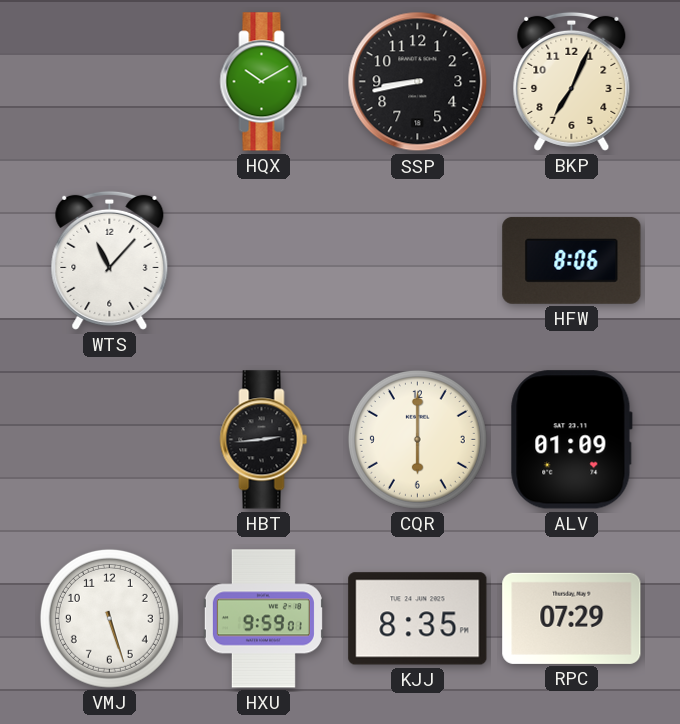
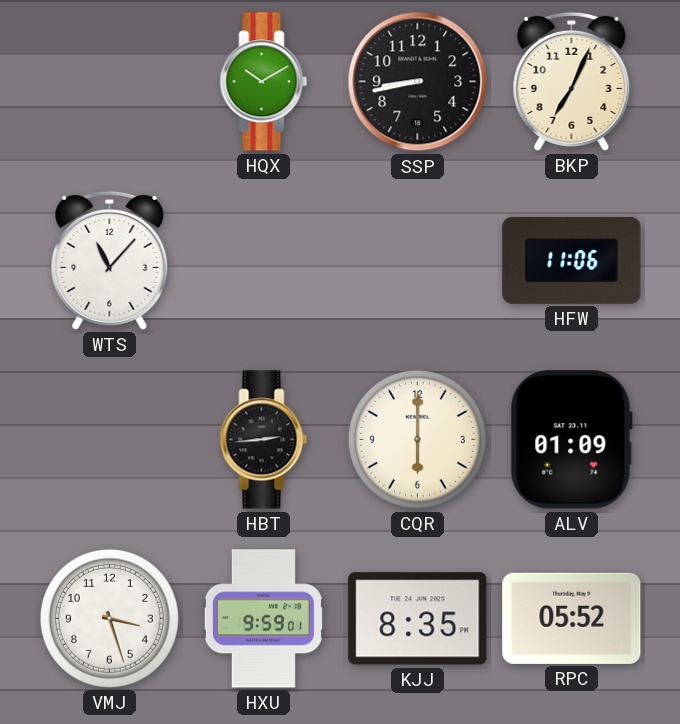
HFW: 8:06 -> 11:06
VMJ: 5:27 -> 3:27
RPC: 07:29 -> 05:52
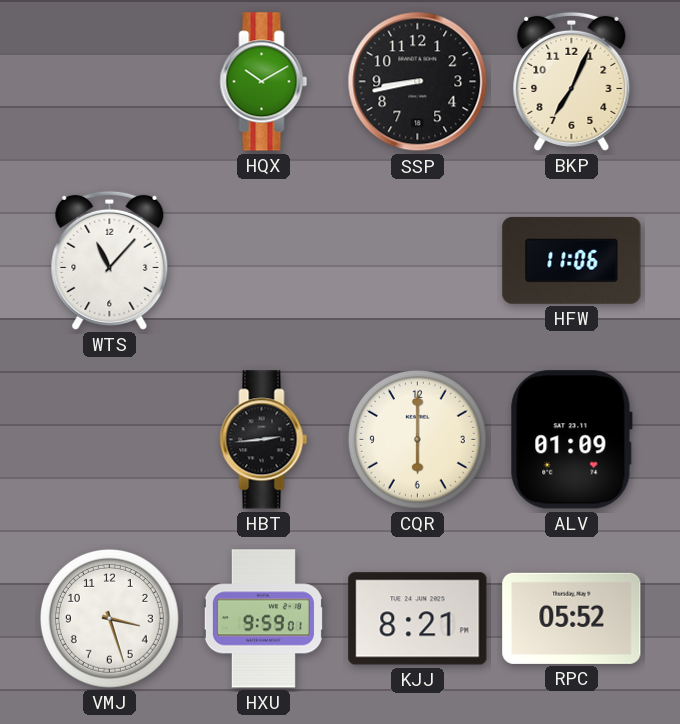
KJJ: 8:35 -> 8:21
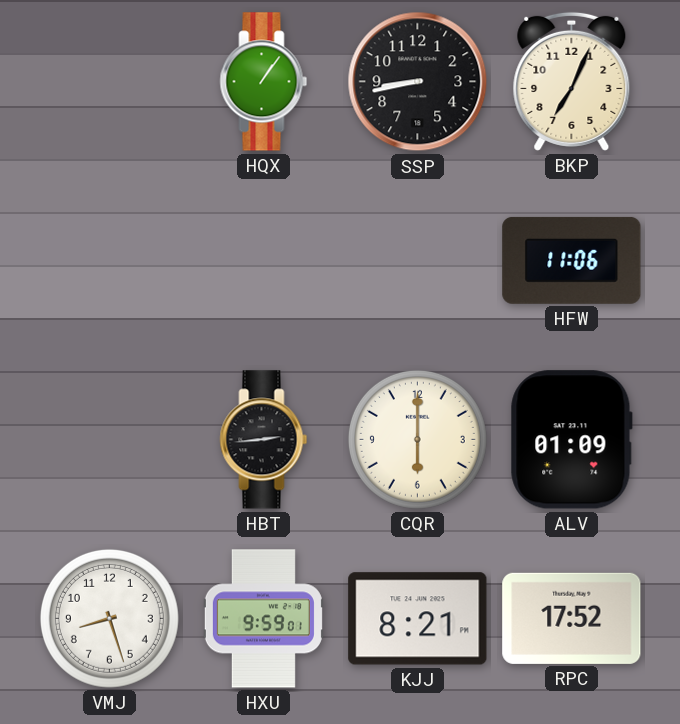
HQX: 10:10 -> 1:06
WTS: 11:07 -> none
VMJ: 3:27 -> 8:27
RPC: 05:52 -> 17:52
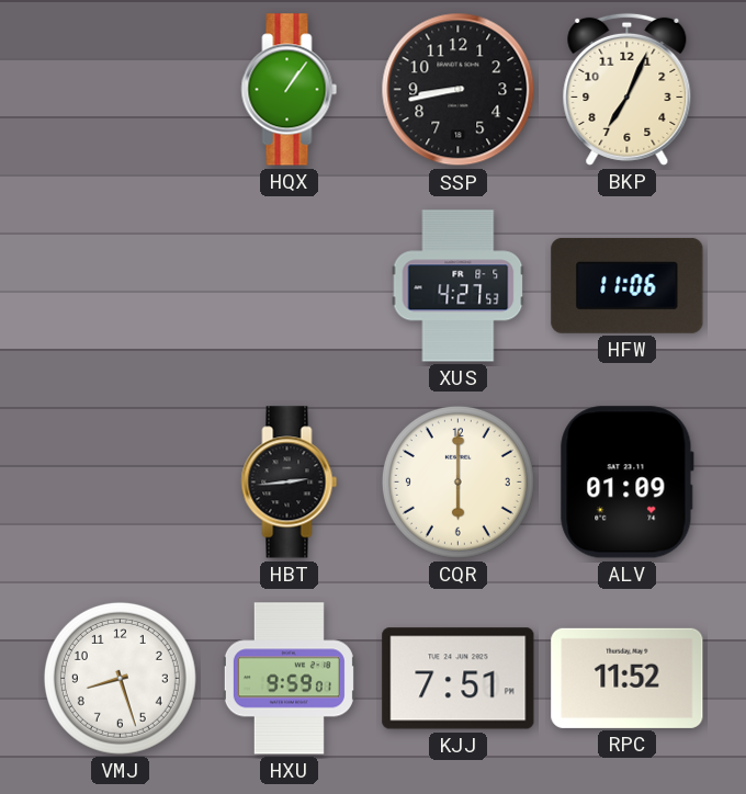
XUS: none -> 4:27
KJJ: 8:21 -> 7:51
RPC: 17:52 -> 11:52
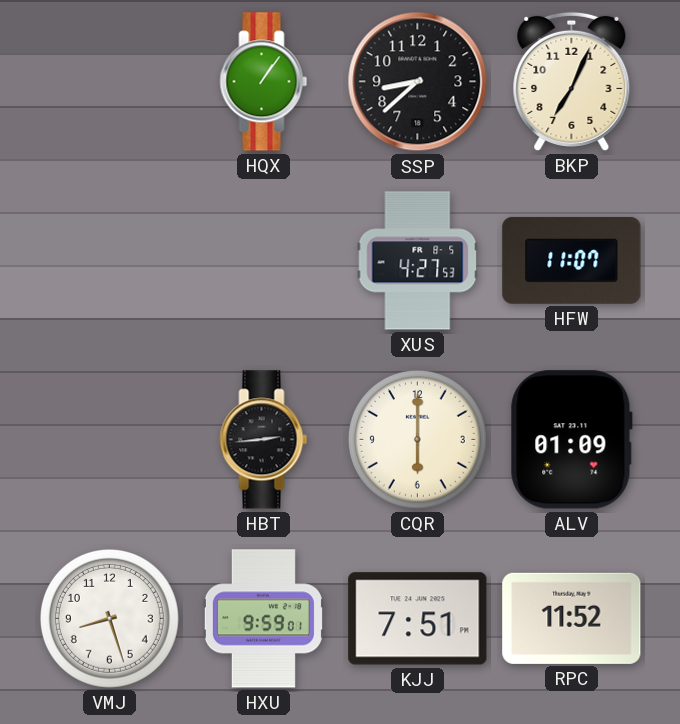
SSP: 8:43 -> 8:38
HFW: 11:06 -> 11:07
